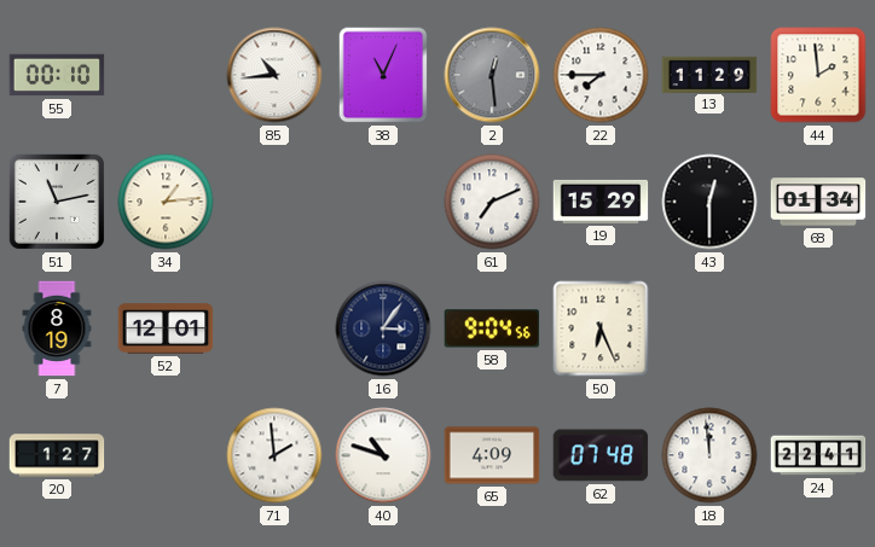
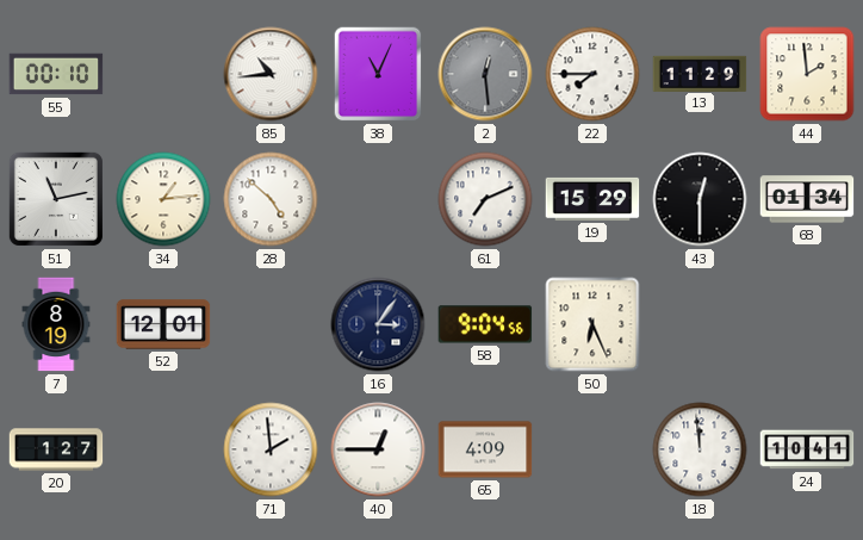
28: none -> 4:52
40: 10:48 -> 12:45
62: 07:48 -> none
24: 22:41 -> 10:41
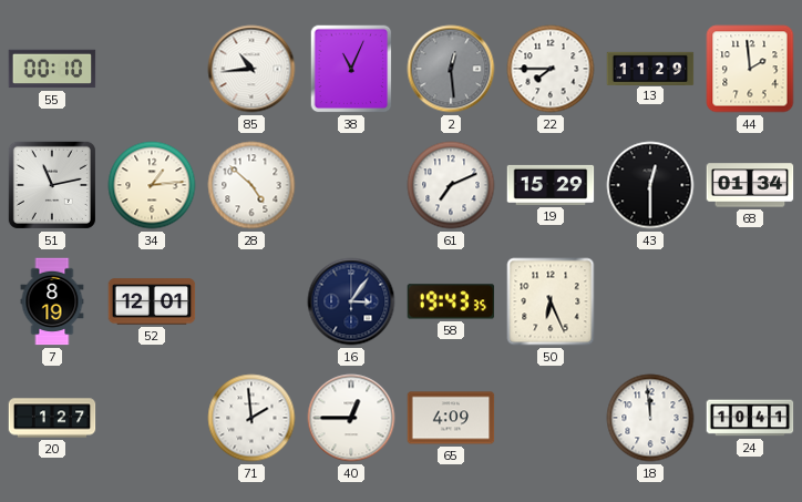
58: 9:04 -> 19:43
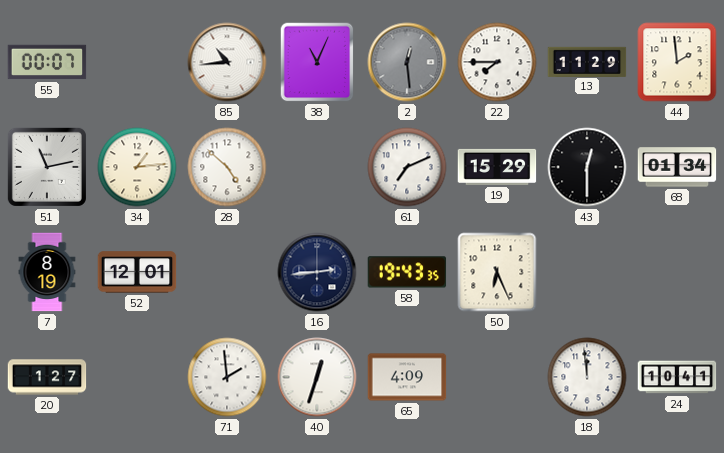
55: 00:10 -> 00:07
16: 3:06 -> 2:44
40: 12:45 -> 12:33
